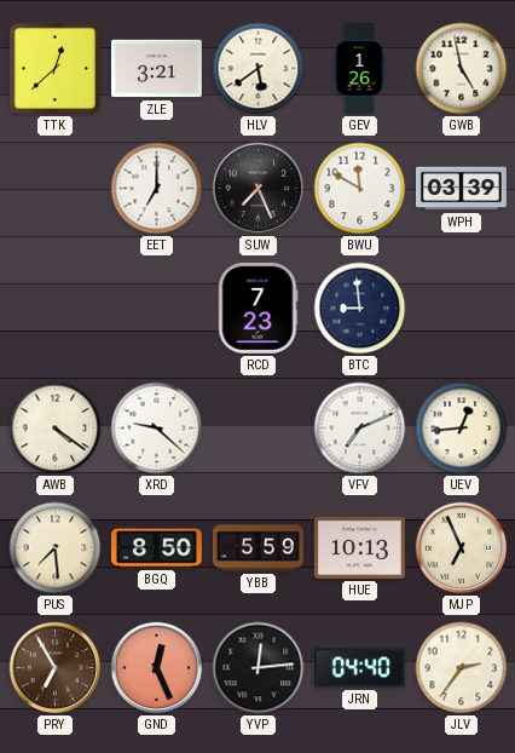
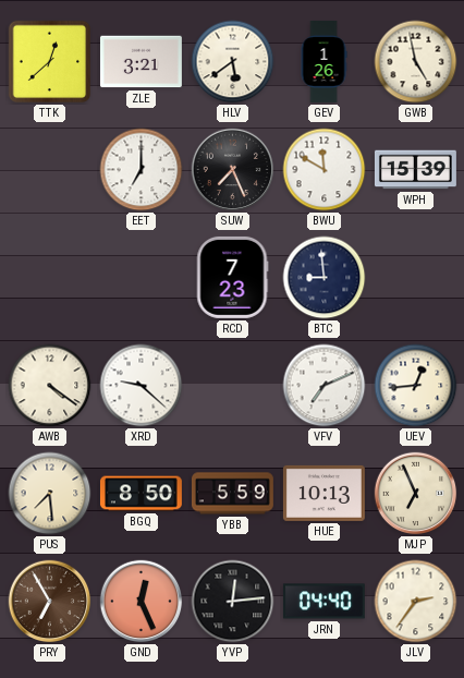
WPH: 03:39 -> 15:39
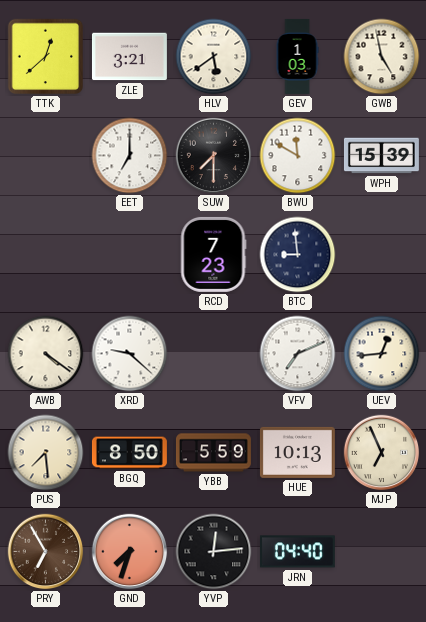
GEV: 1:26 -> 1:03
SUW: 7:26 -> 7:30
GND: 12:26 -> 7:33
JLV: 2:36 -> none
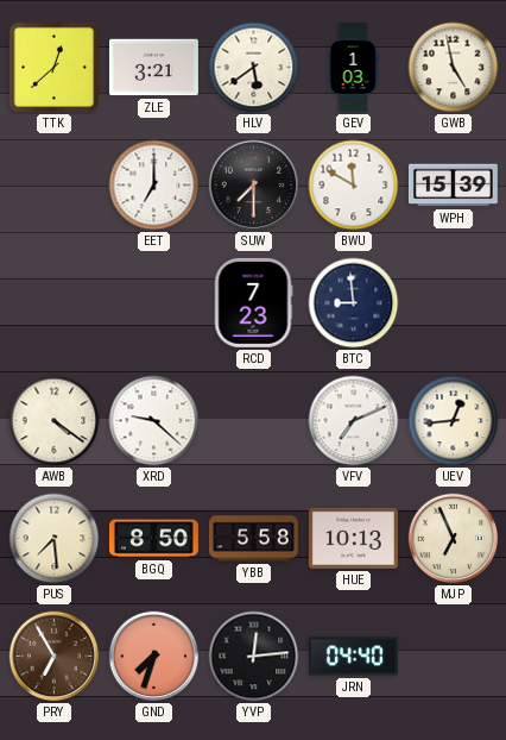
YBB: 5:59 -> 5:58
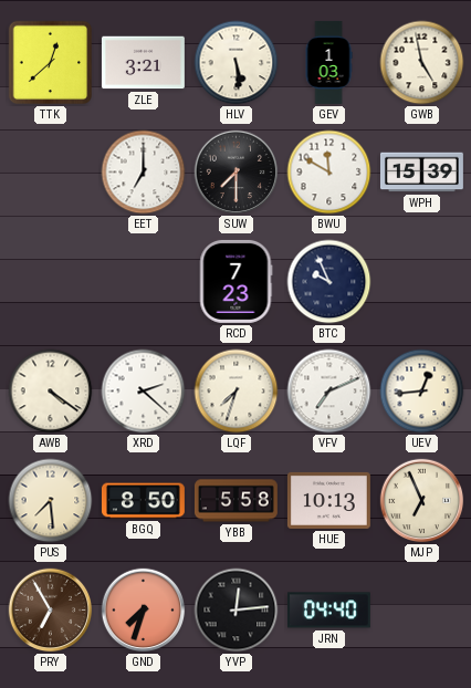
HLV: 5:39 -> 5:29
BTC: 8:59 -> 9:56
XRD: 9:22 -> 2:22
LQF: none -> 7:33
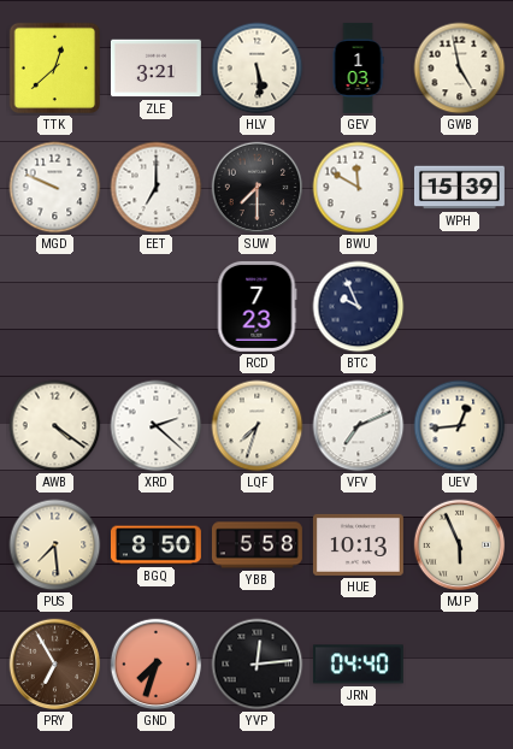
MGD: none -> 9:49
MJP: 6:56 -> 5:56
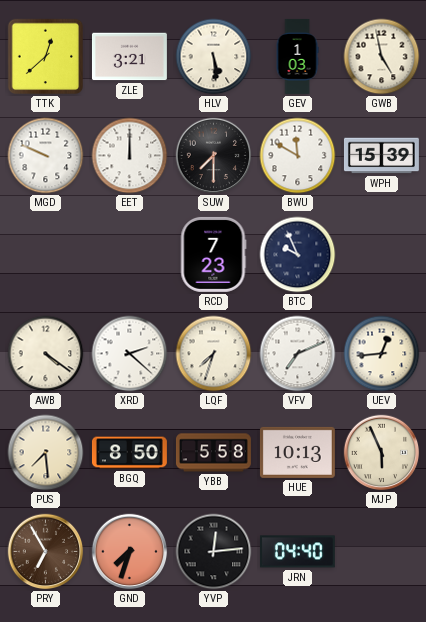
EET: 7:00 -> 12:00
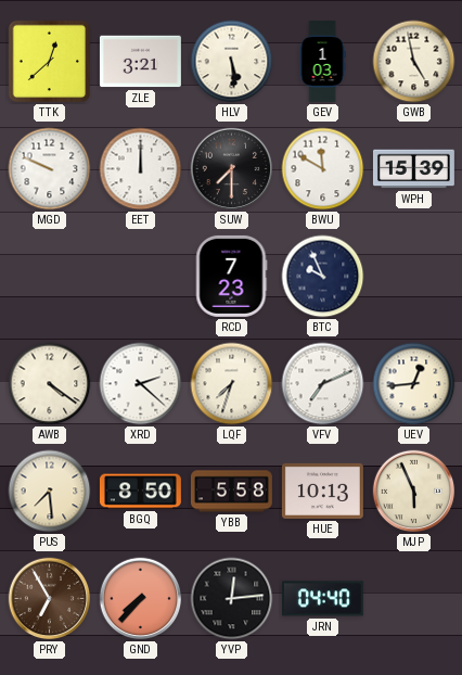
GND: 7:33 -> 7:37
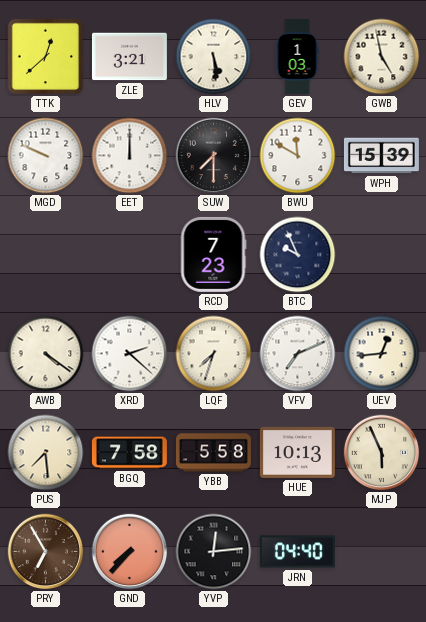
BGQ: 8:50 -> 7:58
